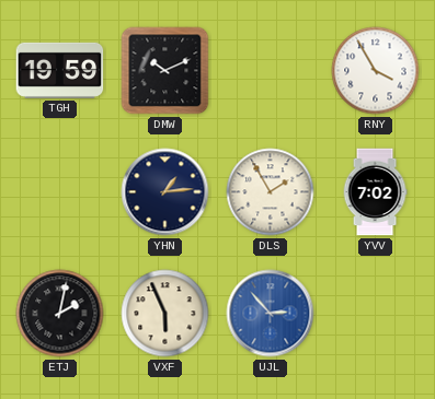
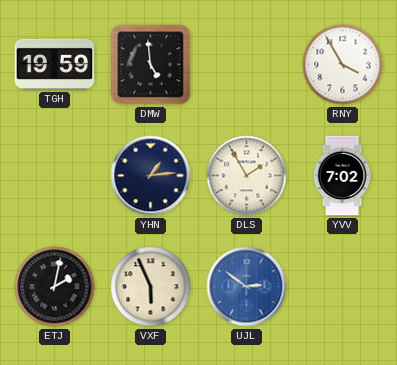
DMW: 10:11 -> 4:59
UJL: 2:53 -> 2:51
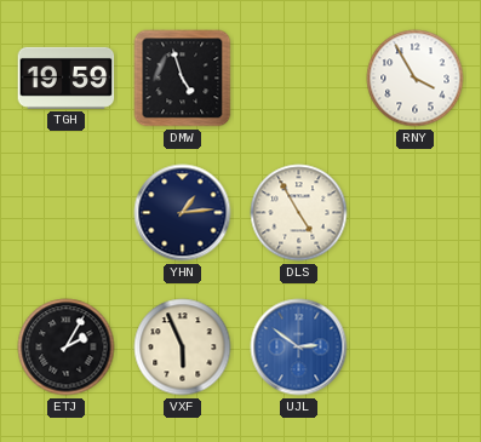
DMW: 4:59 -> 4:57
DLS: 1:55 -> 4:55
YVV: 7:02 -> none
ETJ: 2:02 -> 2:05
